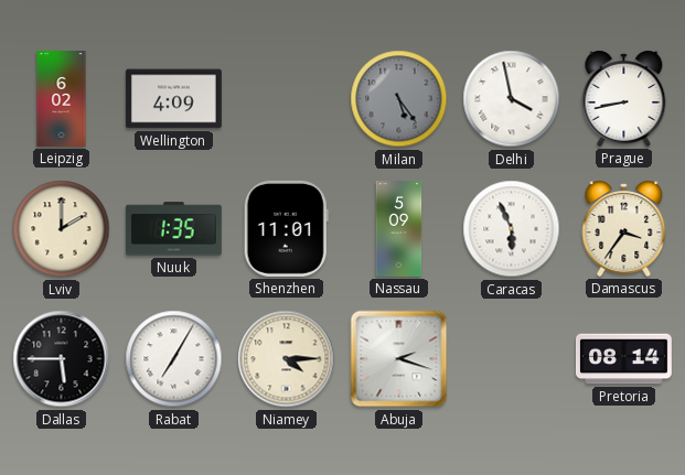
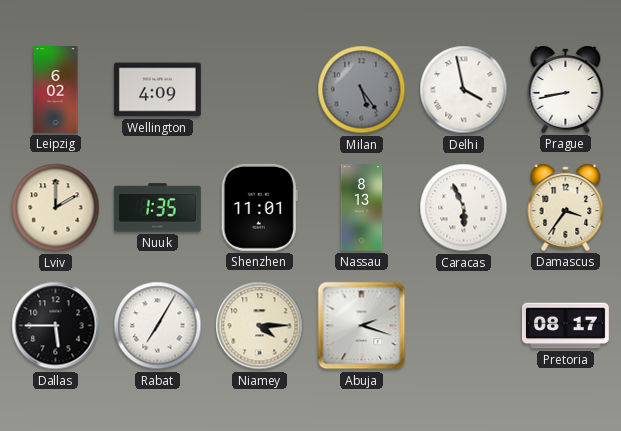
Nassau: 5:09 -> 8:13
Pretoria: 08:14 -> 08:17
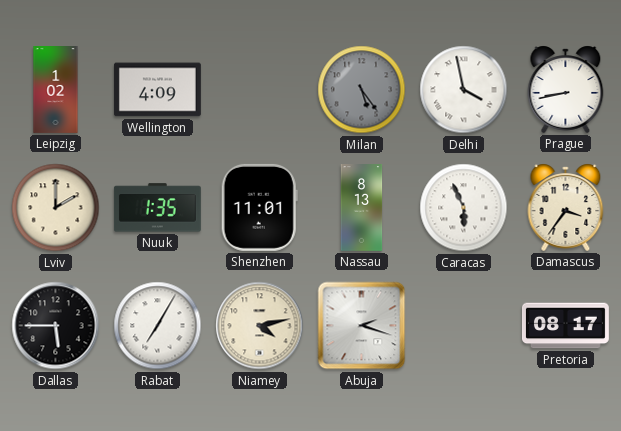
Leipzig: 6:02 -> 1:02
Niamey: 4:15 -> 4:13
